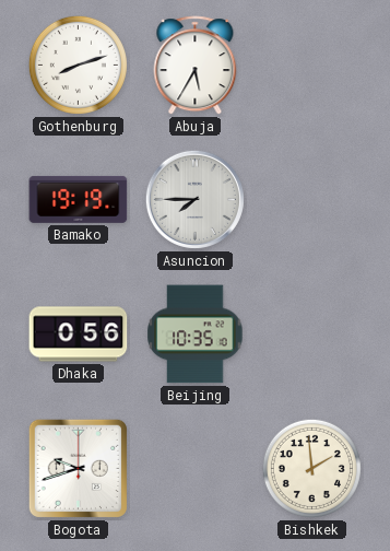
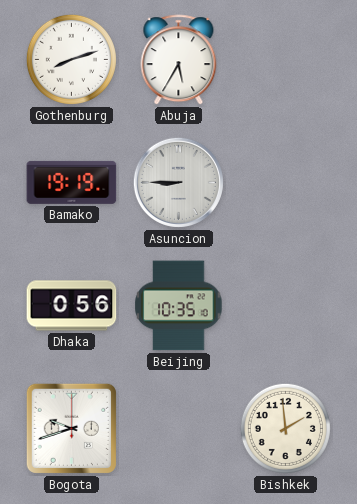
Asuncion: 7:45 -> 8:45
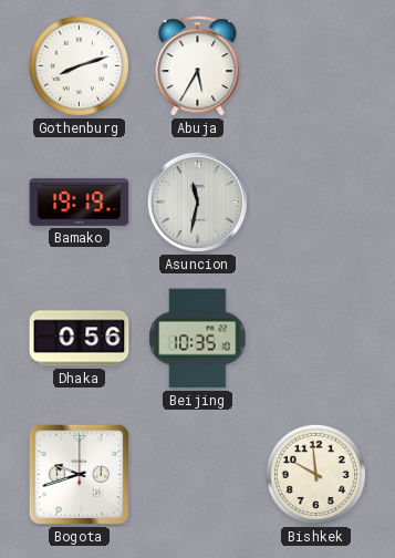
Asuncion: 8:45 -> 11:32
Bishkek: 1:59 -> 9:59
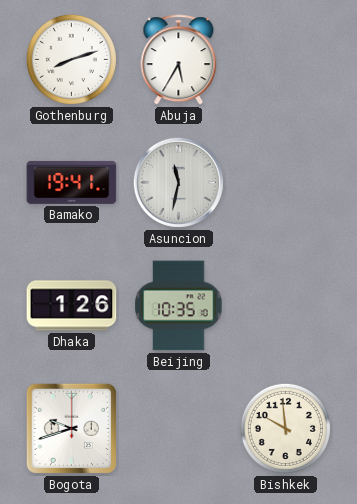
Bamako: 19:19 -> 19:41
Dhaka: 0:56 -> 1:26
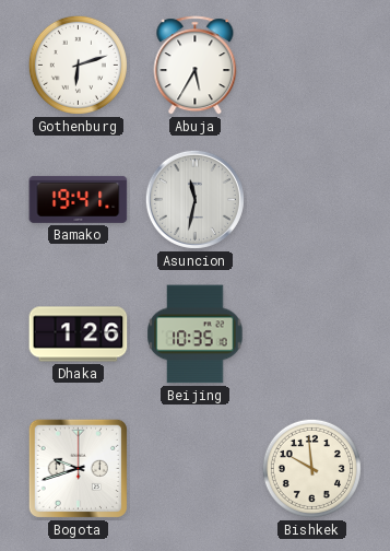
Gothenburg: 8:12 -> 6:12
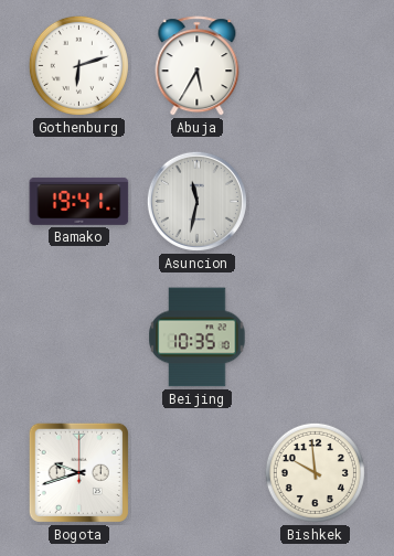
Dhaka: 1:26 -> none
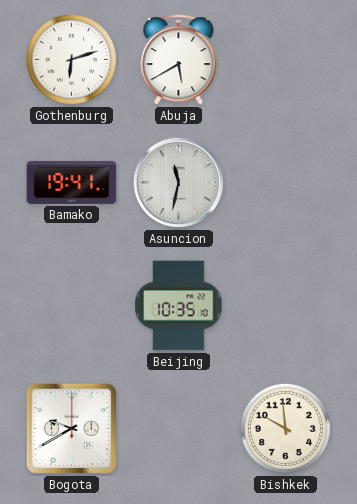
Abuja: 5:35 -> 5:40
Bogota: 9:42 -> 9:40
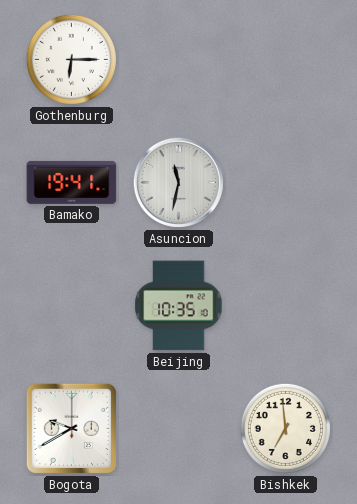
Gothenburg: 6:12 -> 6:15
Abuja: 5:40 -> none
Bishkek: 9:59 -> 6:59
